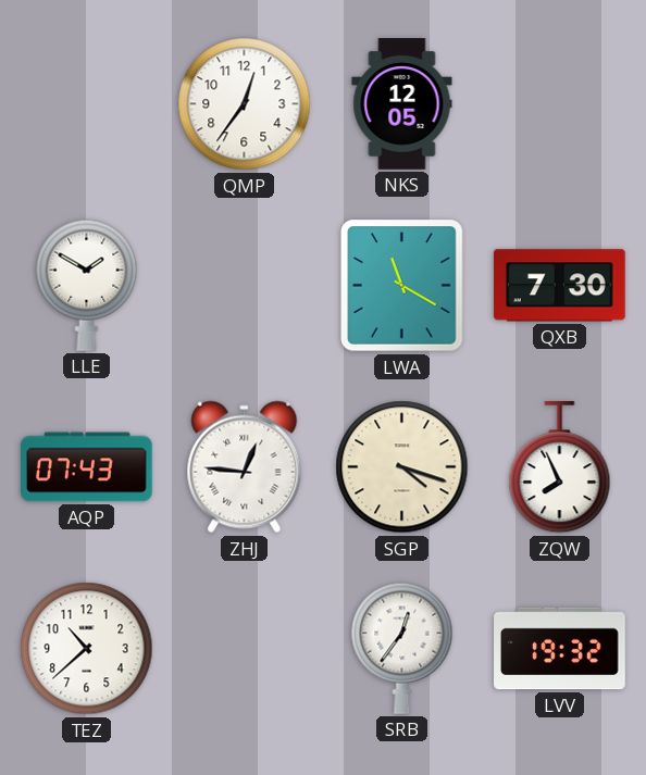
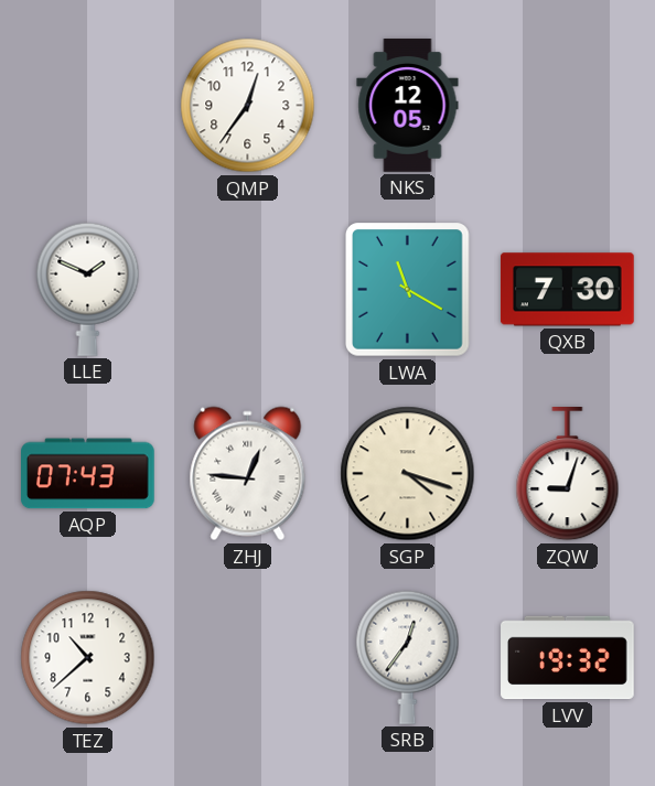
LLE: 1:50 -> 1:49
ZQW: 7:56 -> 9:03
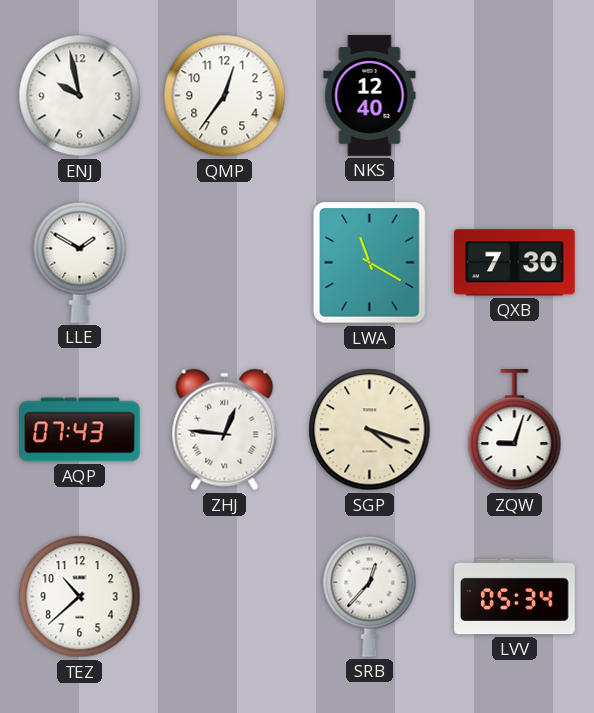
ENJ: none -> 9:58
NKS: 12:05 -> 12:40
LLE: 1:49 -> 1:50
SRB: 12:36 -> 12:37
LVV: 19:32 -> 05:34
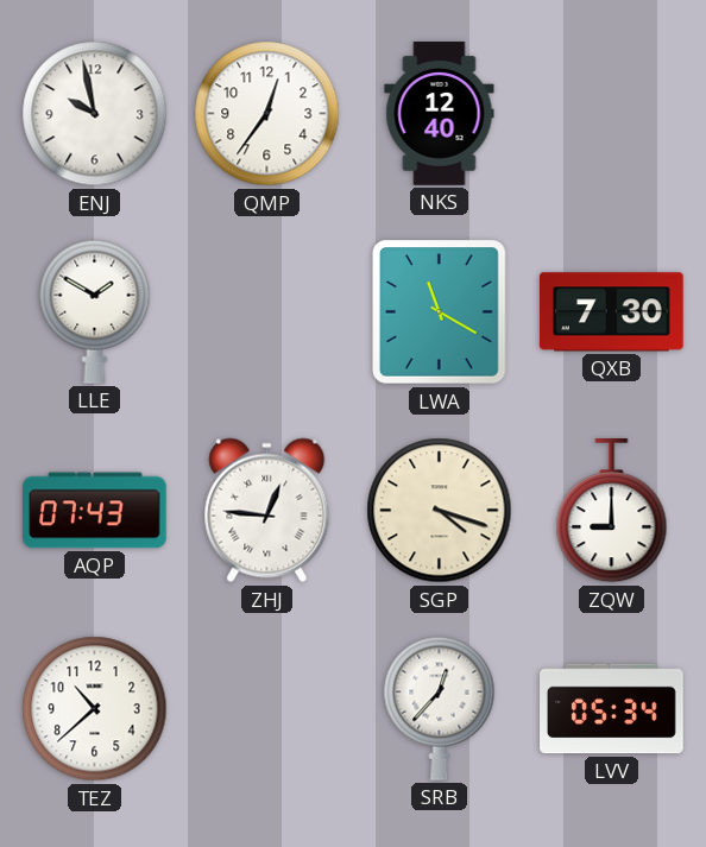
ZQW: 9:03 -> 9:00
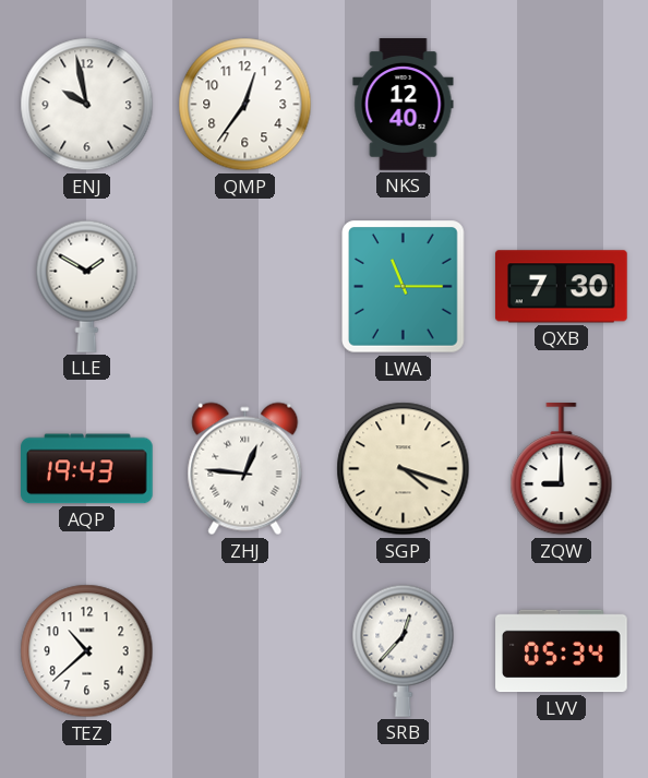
LWA: 11:20 -> 11:15
AQP: 07:43 -> 19:43
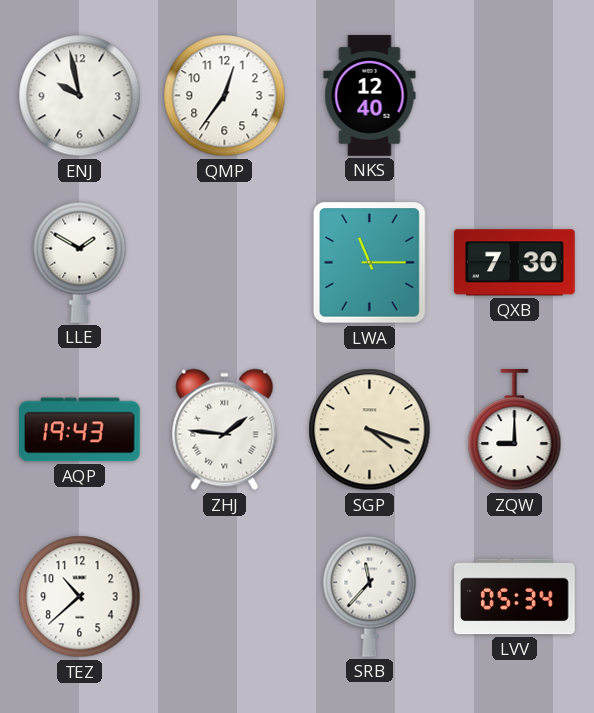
ZHJ: 12:46 -> 1:46
SRB: 12:37 -> 11:37
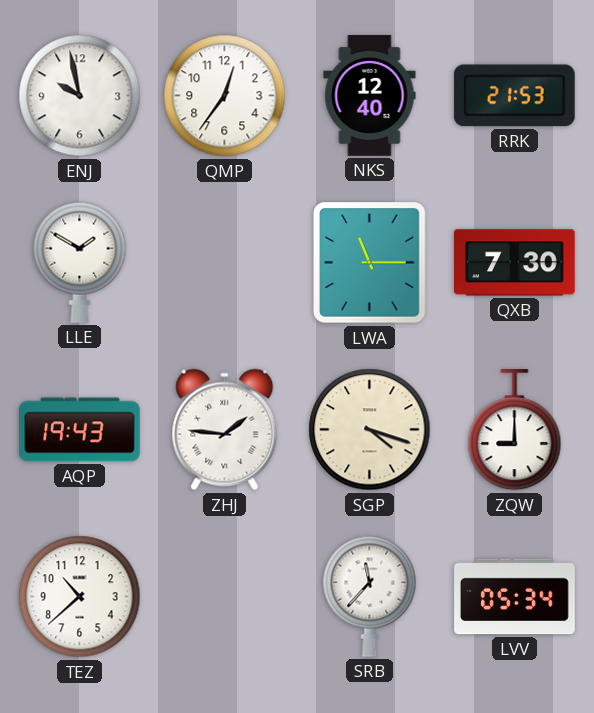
RRK: none -> 21:53
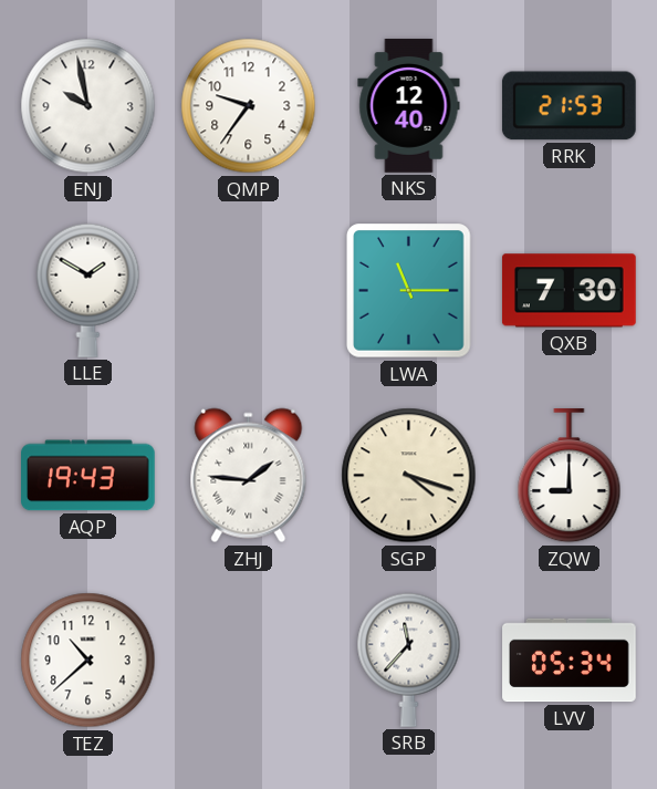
QMP: 12:36 -> 9:36
